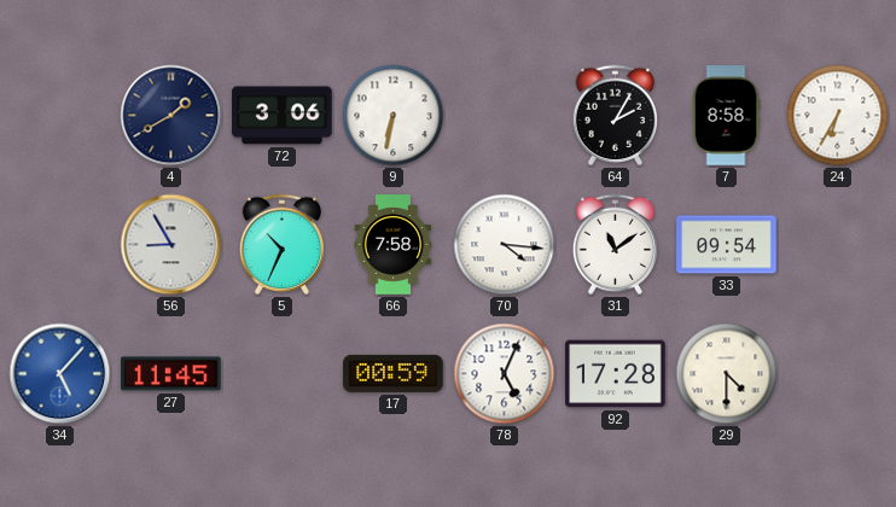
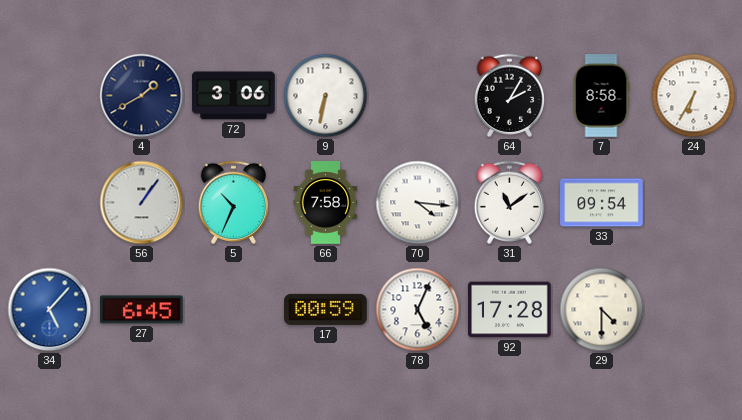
56: 8:55 -> 1:06
27: 11:45 -> 6:45
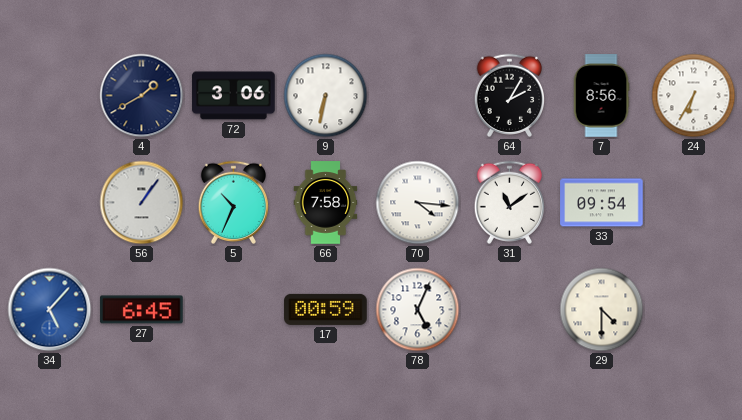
7: 8:58 -> 8:56
92: 17:28 -> none
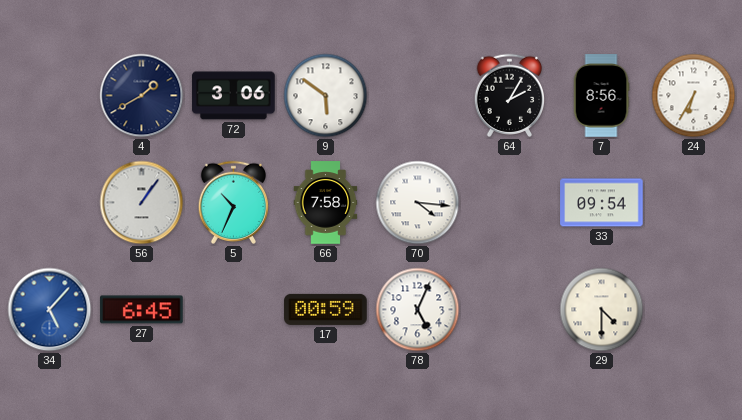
9: 6:32 -> 5:51
31: 11:09 -> none
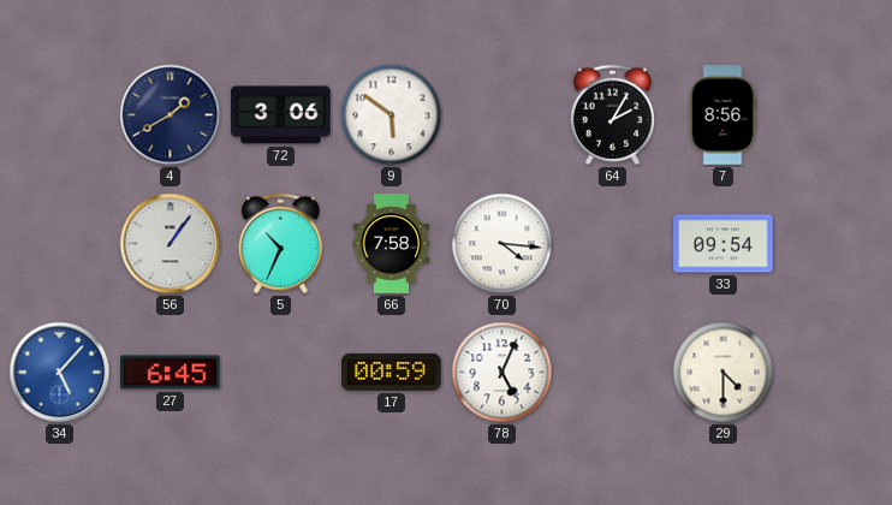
24: 6:35 -> none
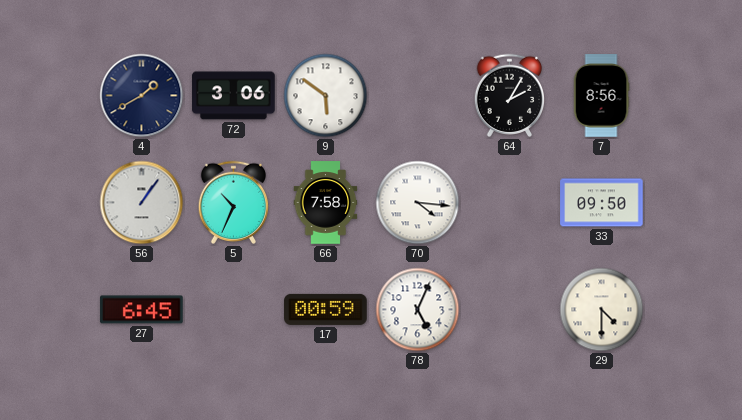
33: 09:54 -> 09:50
34: 5:07 -> none
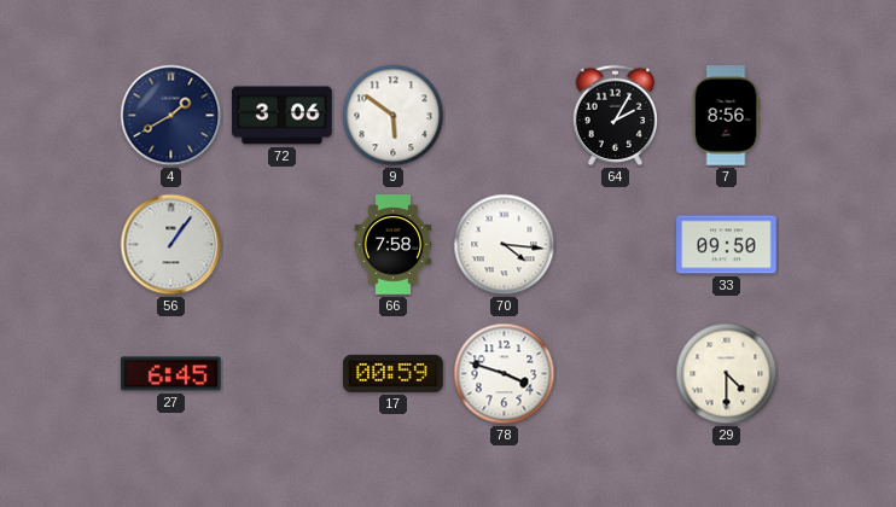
5: 10:34 -> none
78: 5:04 -> 3:48
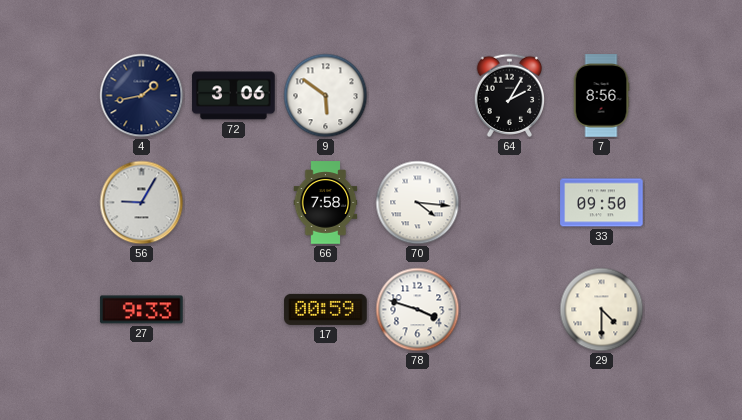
4: 1:40 -> 1:43
56: 1:06 -> 9:05
27: 6:45 -> 9:33
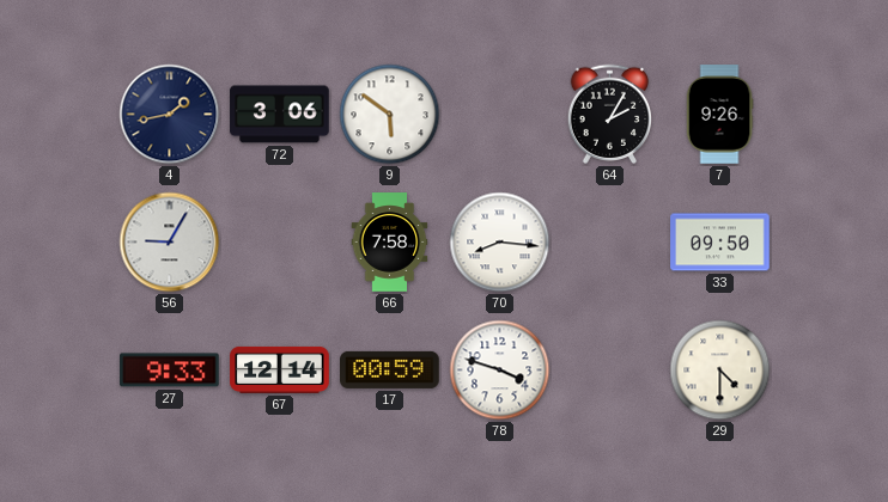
7: 8:56 -> 9:26
70: 4:16 -> 8:16
67: none -> 12:14
